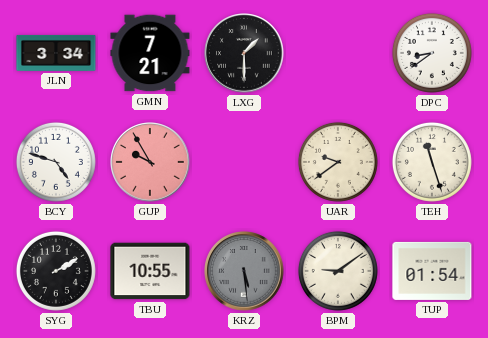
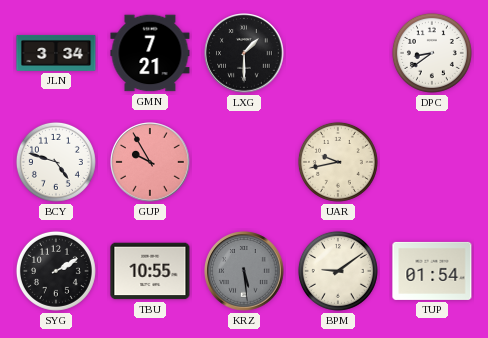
UAR: 9:39 -> 9:43
TEH: 11:27 -> none
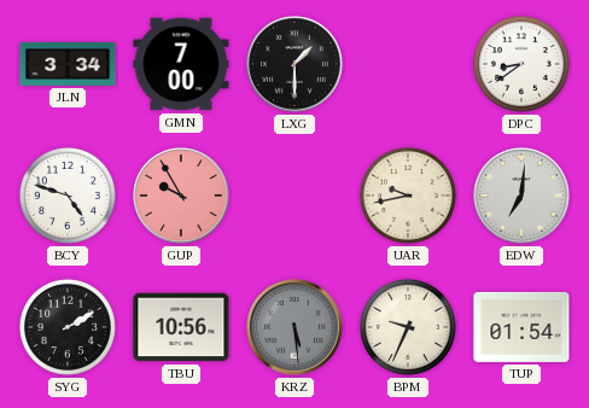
GMN: 7:21 -> 7:00
EDW: none -> 7:01
TBU: 10:55 -> 10:56
BPM: 9:09 -> 9:34
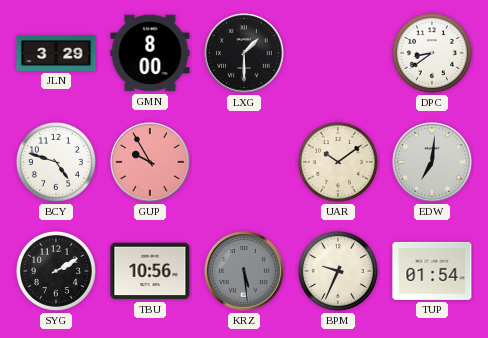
JLN: 3:34 -> 3:29
GMN: 7:00 -> 8:00
UAR: 9:43 -> 10:09
